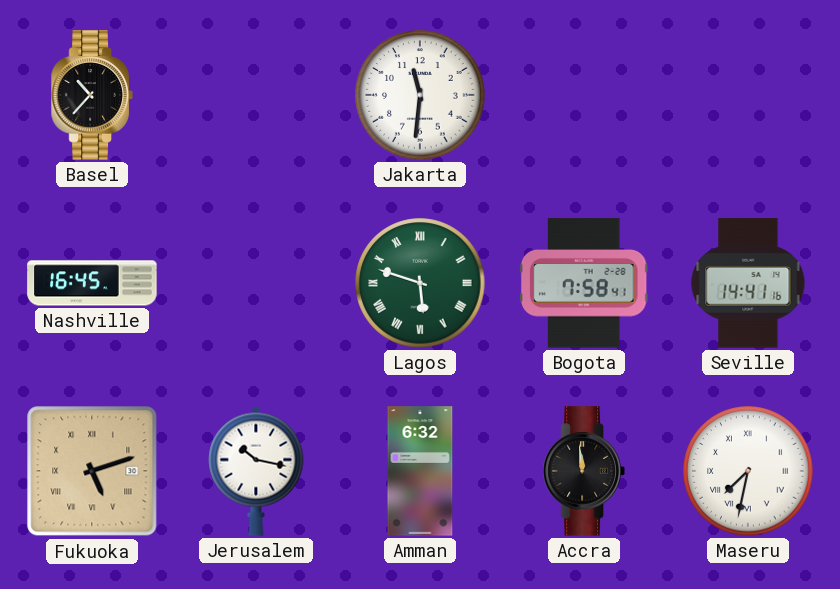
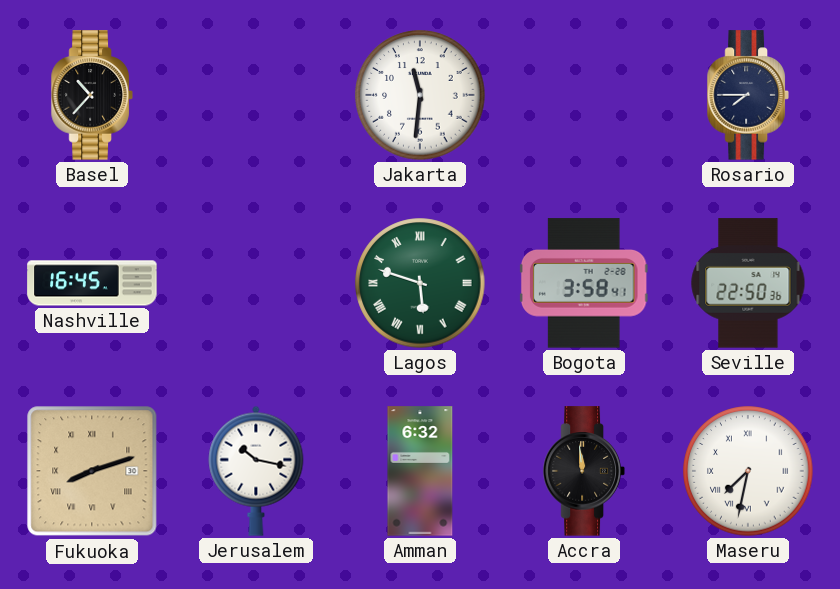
Rosario: none -> 7:45
Bogota: 7:58 -> 3:58
Seville: 14:41 -> 22:50
Fukuoka: 5:12 -> 8:12
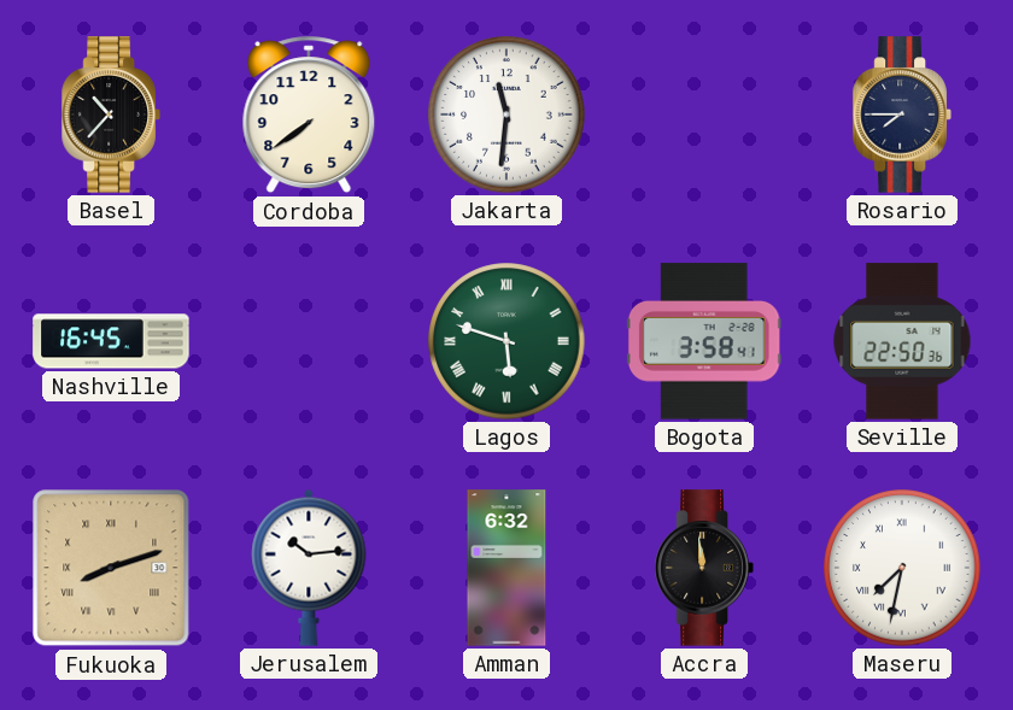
Cordoba: none -> 7:39
Jerusalem: 10:17 -> 10:14
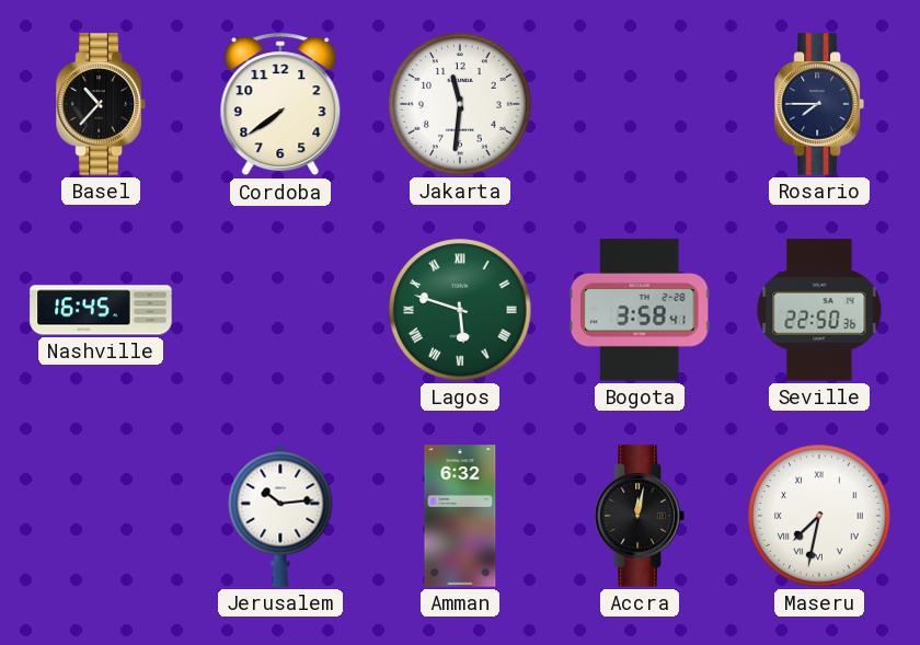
Fukuoka: 8:12 -> none
Accra: 11:59 -> 12:02
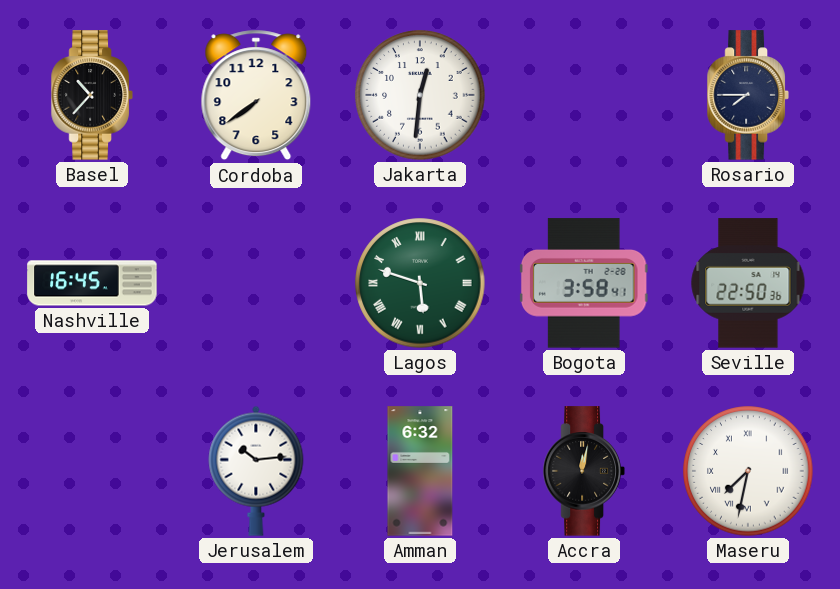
Jakarta: 11:31 -> 12:31
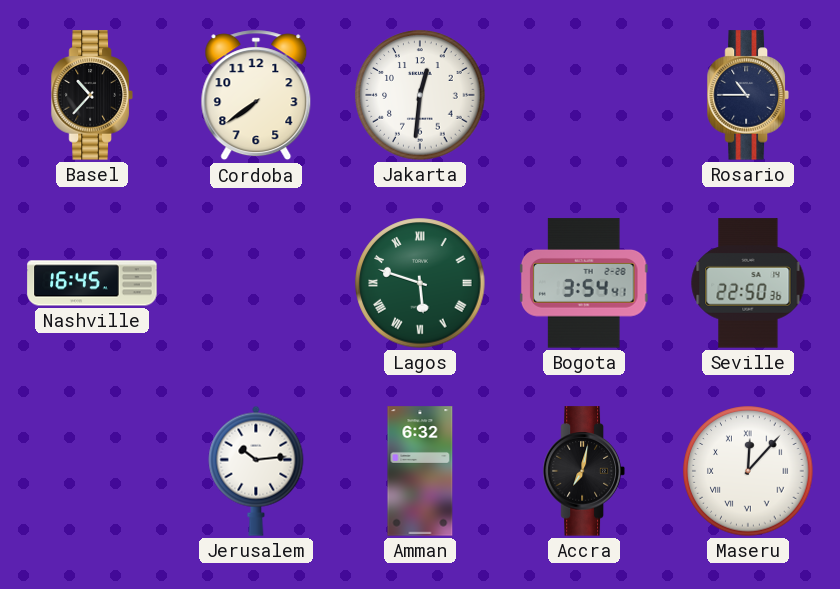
Rosario: 7:45 -> 10:45
Bogota: 3:58 -> 3:54
Accra: 12:02 -> 7:02
Maseru: 7:32 -> 12:07
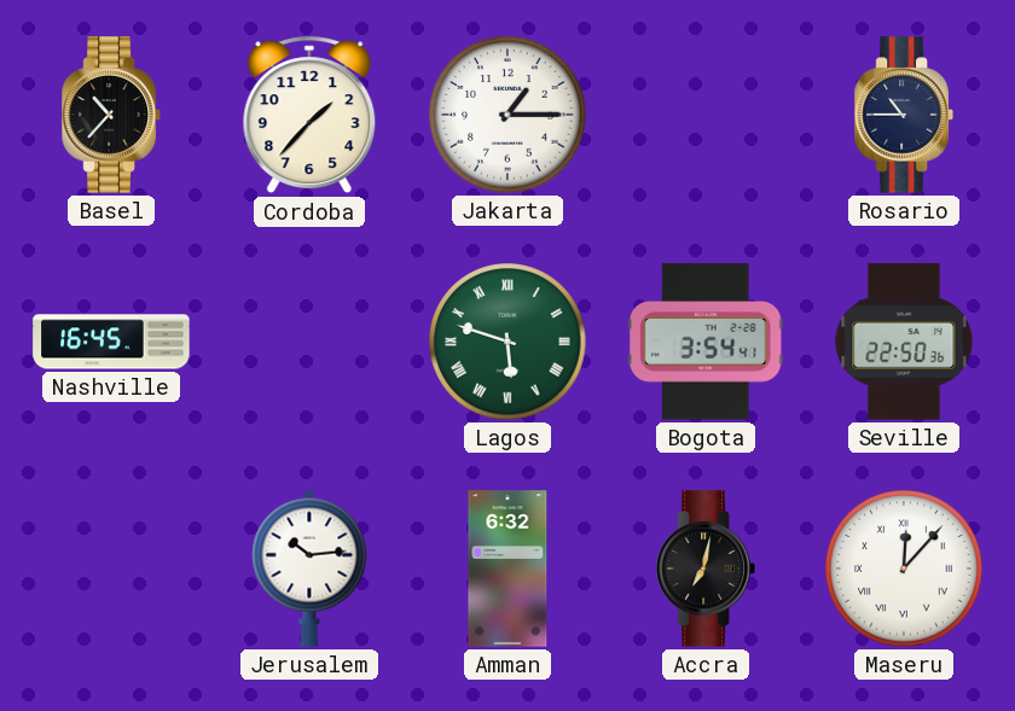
Cordoba: 7:39 -> 1:37
Jakarta: 12:31 -> 1:15
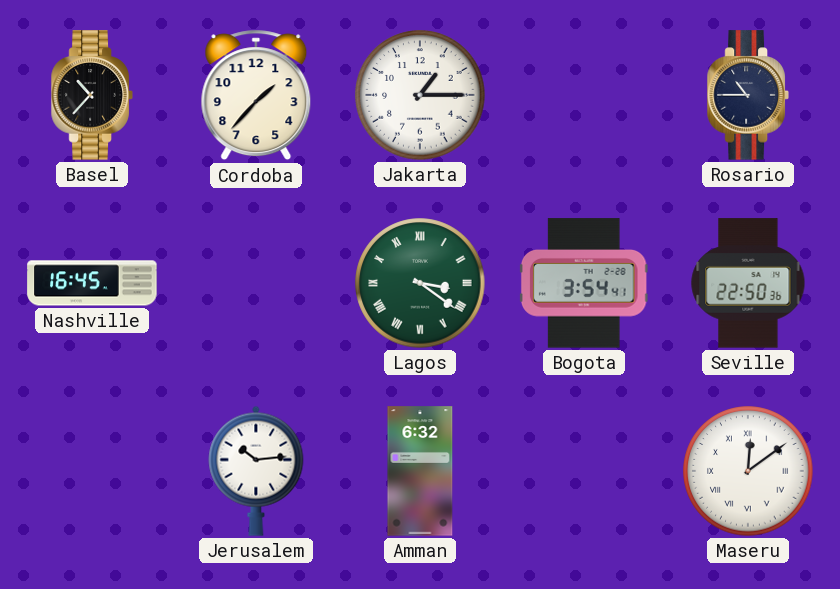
Lagos: 5:48 -> 3:21
Accra: 7:02 -> none
Maseru: 12:07 -> 12:09
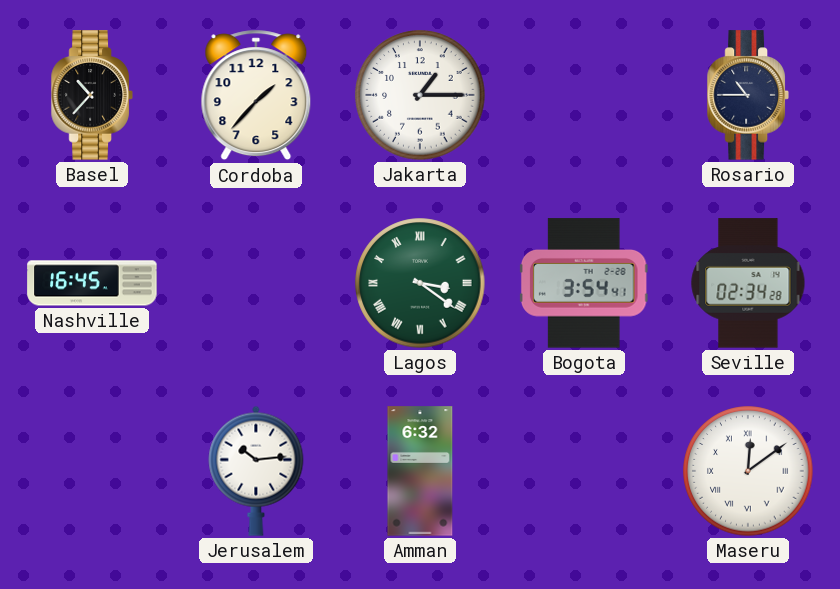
Seville: 22:50 -> 02:34
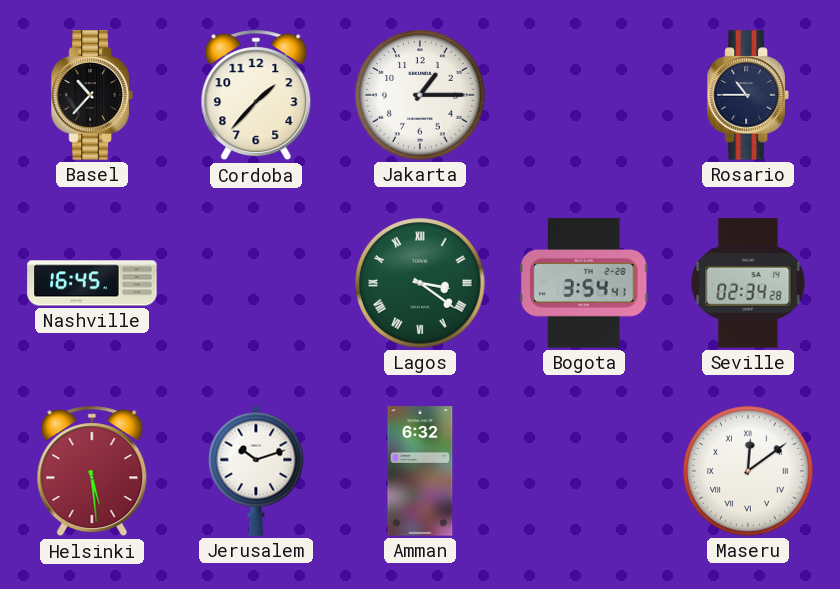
Helsinki: none -> 5:29
Jerusalem: 10:14 -> 10:12
